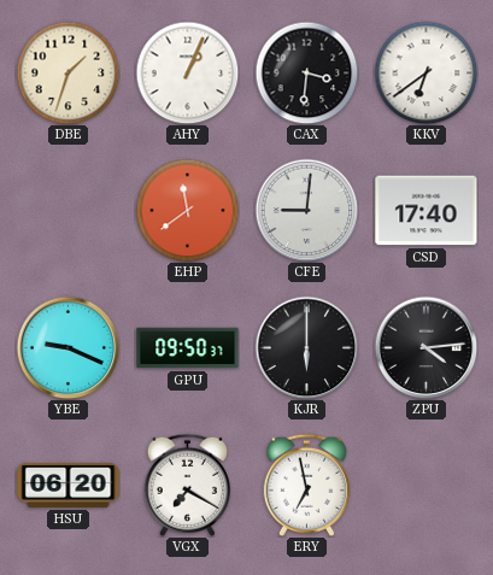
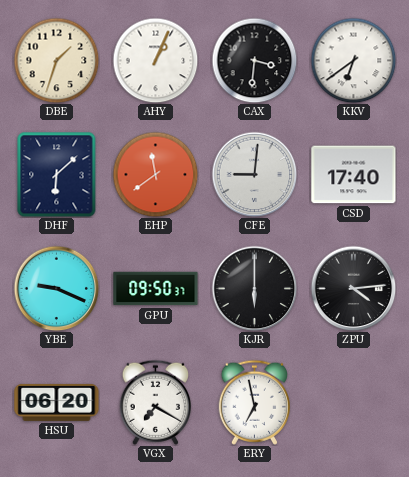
DHF: none -> 6:08
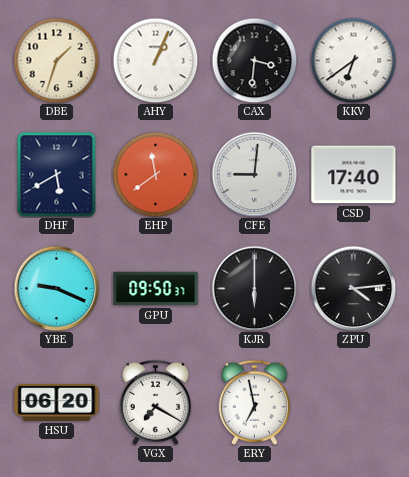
DHF: 6:08 -> 5:40
